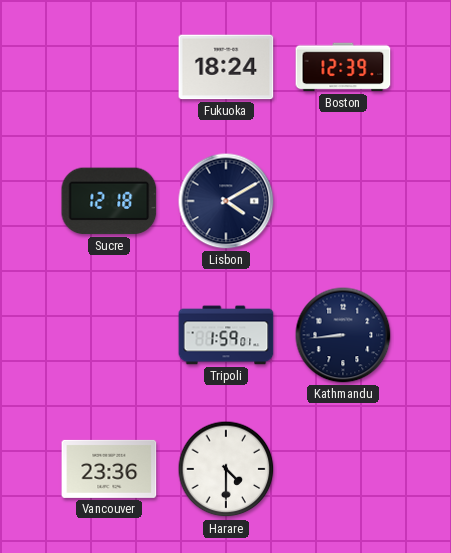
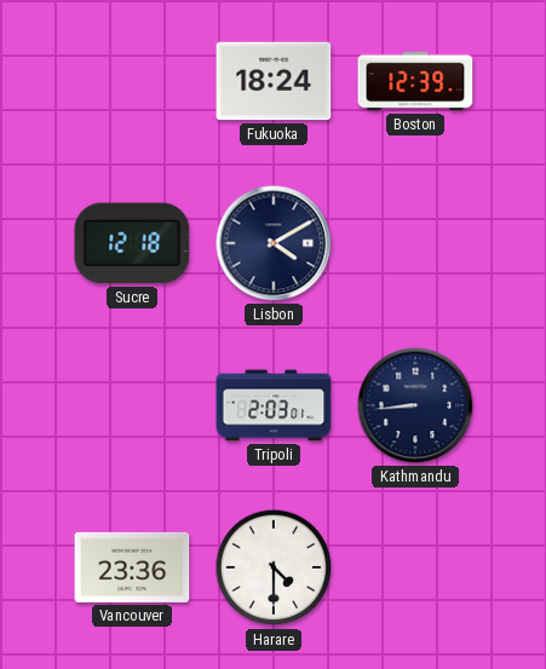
Tripoli: 1:59 -> 2:03
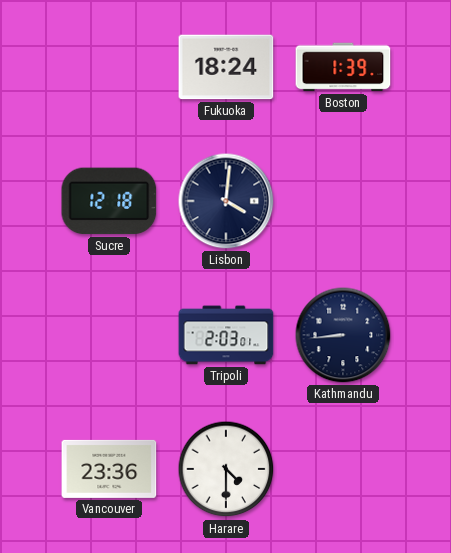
Boston: 12:39 -> 1:39
Lisbon: 4:10 -> 4:01
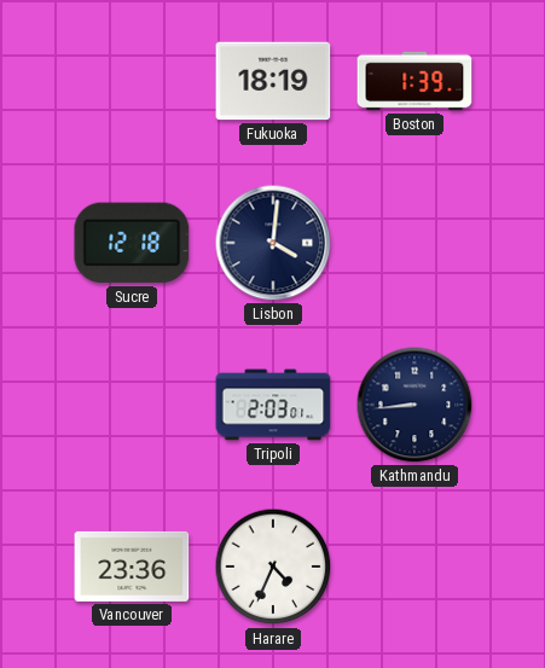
Fukuoka: 18:24 -> 18:19
Harare: 4:30 -> 4:34
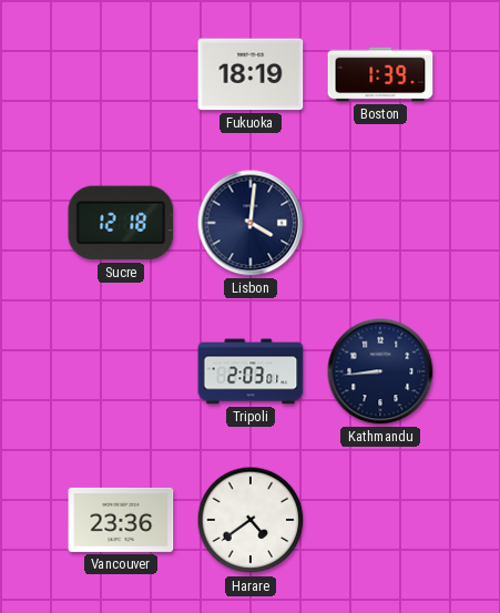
Harare: 4:34 -> 4:39
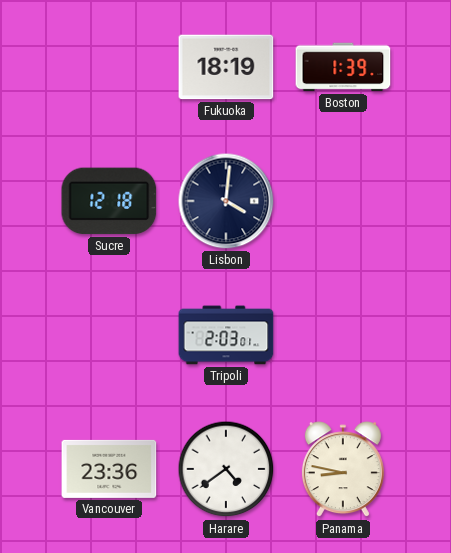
Kathmandu: 8:44 -> none
Panama: none -> 8:47
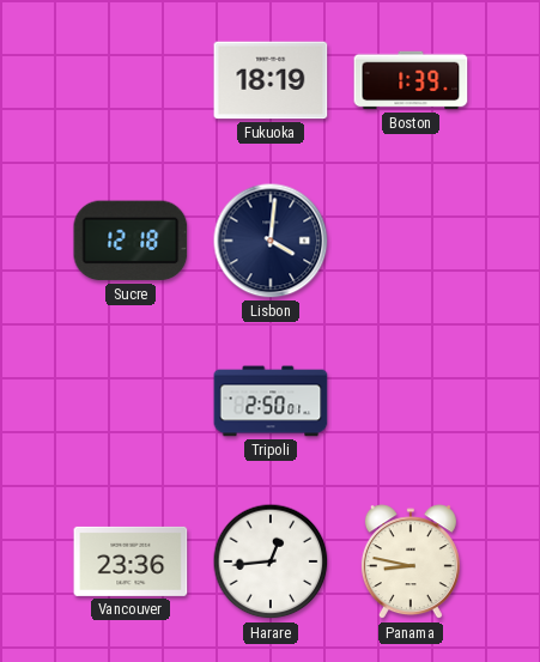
Tripoli: 2:03 -> 2:50
Harare: 4:39 -> 12:44
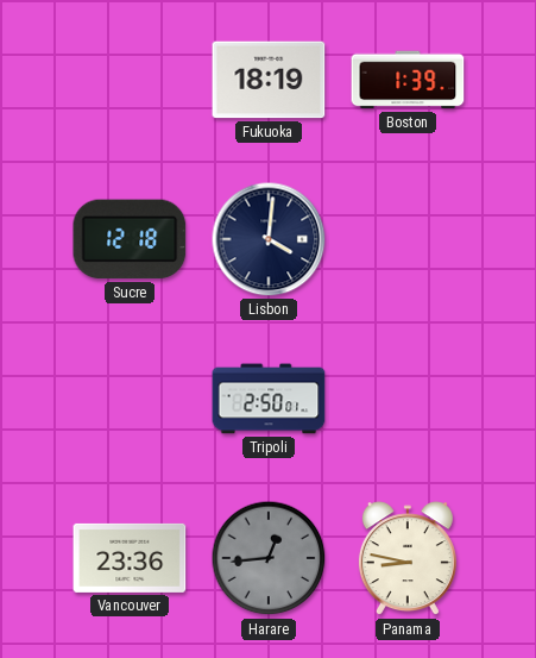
Harare dial: white -> grey
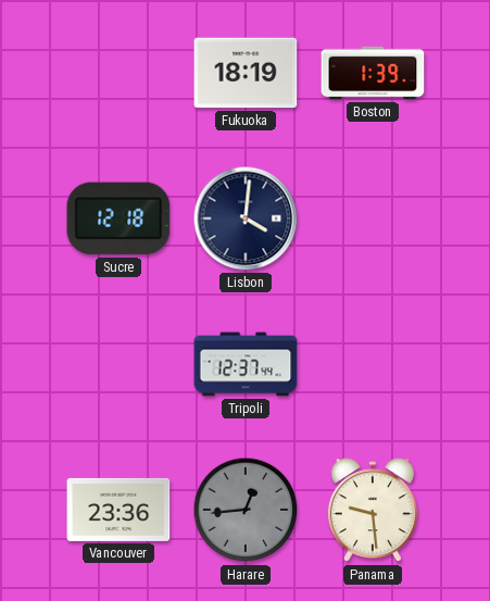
Tripoli: 2:50 -> 12:37
Panama: 8:47 -> 9:29
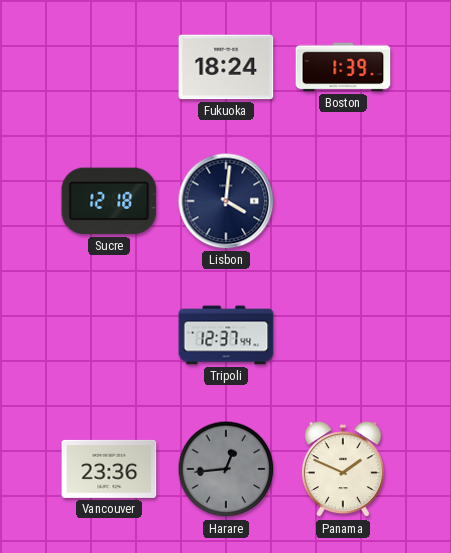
Fukuoka: 18:19 -> 18:24
Panama: 9:29 -> 1:49
